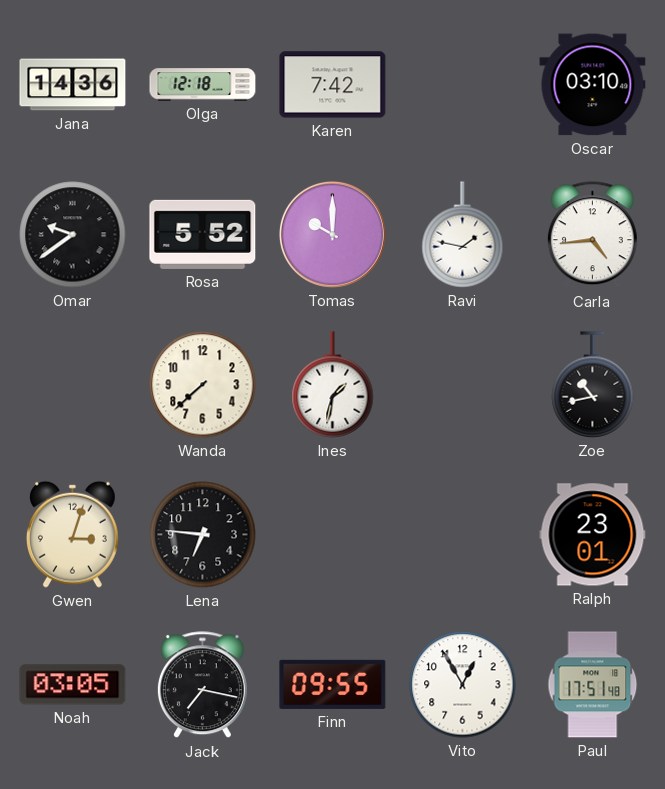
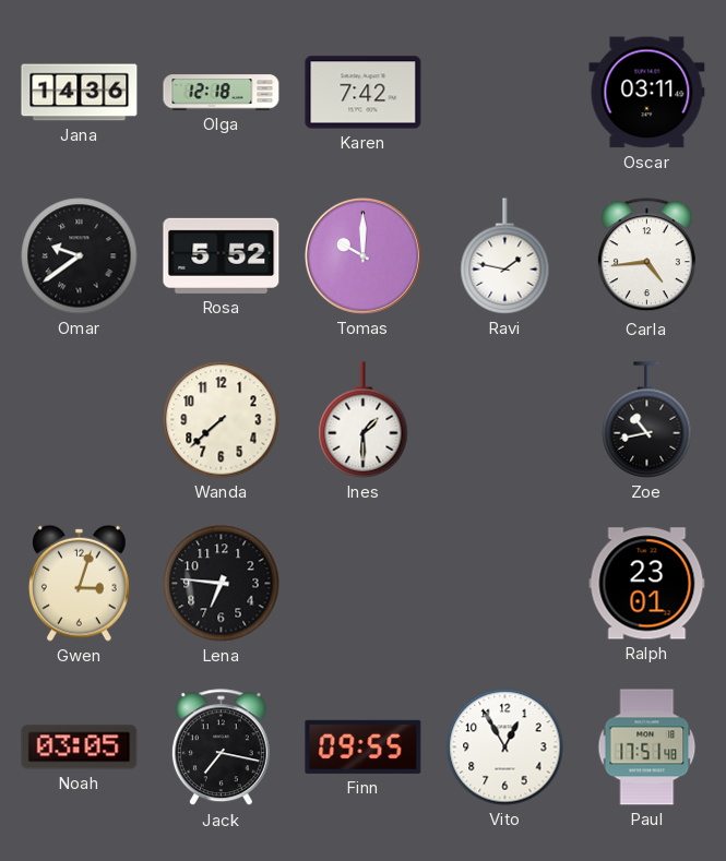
Oscar: 03:10 -> 03:11
Ines: 1:32 -> 1:30
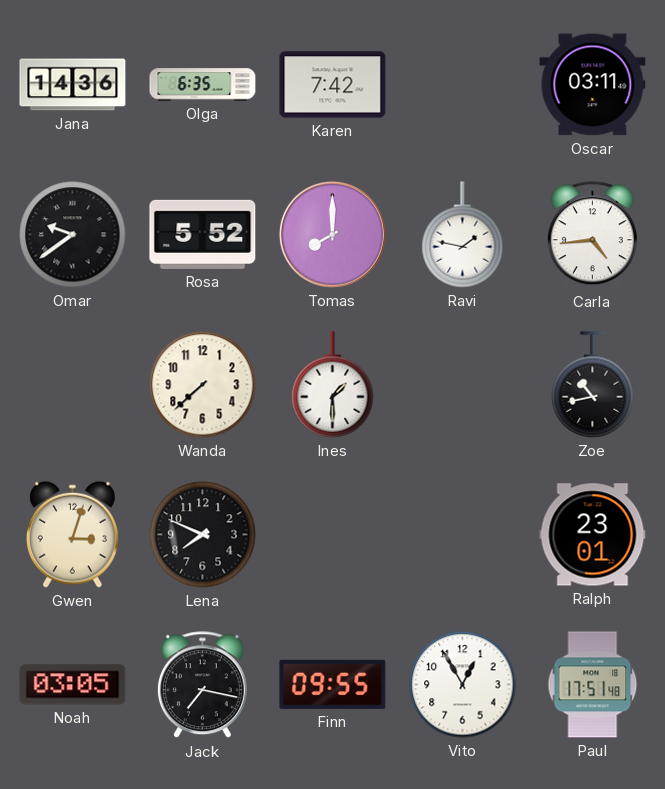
Olga: 12:18 -> 6:35
Tomas: 10:00 -> 8:00
Lena: 6:46 -> 7:49
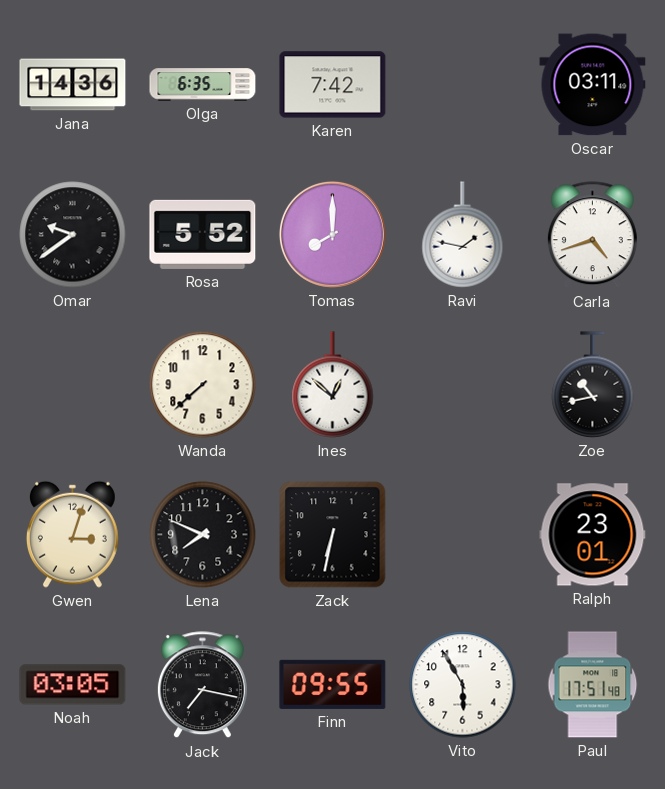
Carla: 4:44 -> 4:42
Ines: 1:30 -> 12:52
Zack: none -> 6:32
Vito: 12:55 -> 5:55
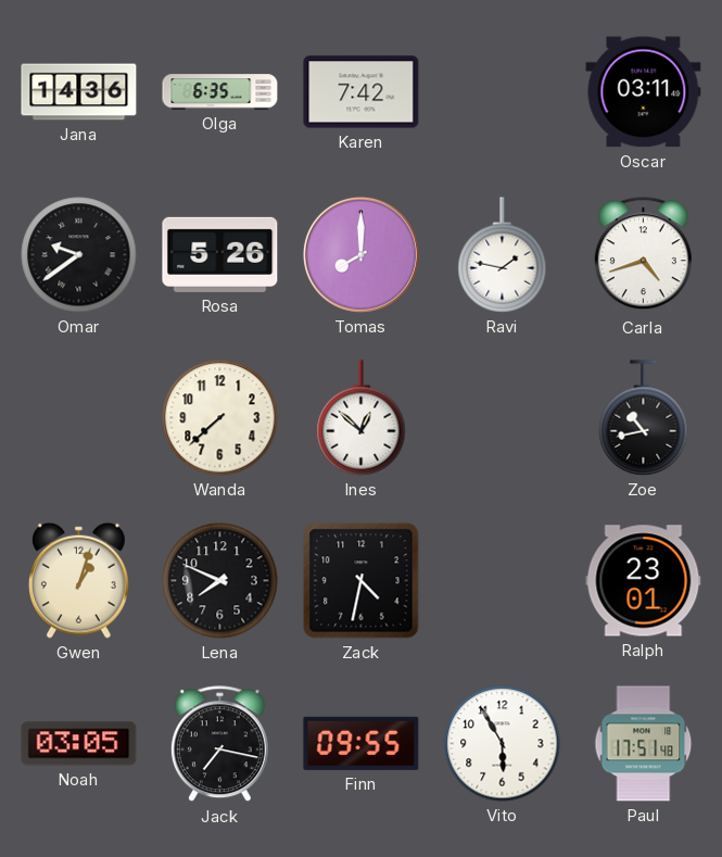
Rosa: 5:52 -> 5:26
Gwen: 3:03 -> 1:03
Zack: 6:32 -> 4:32
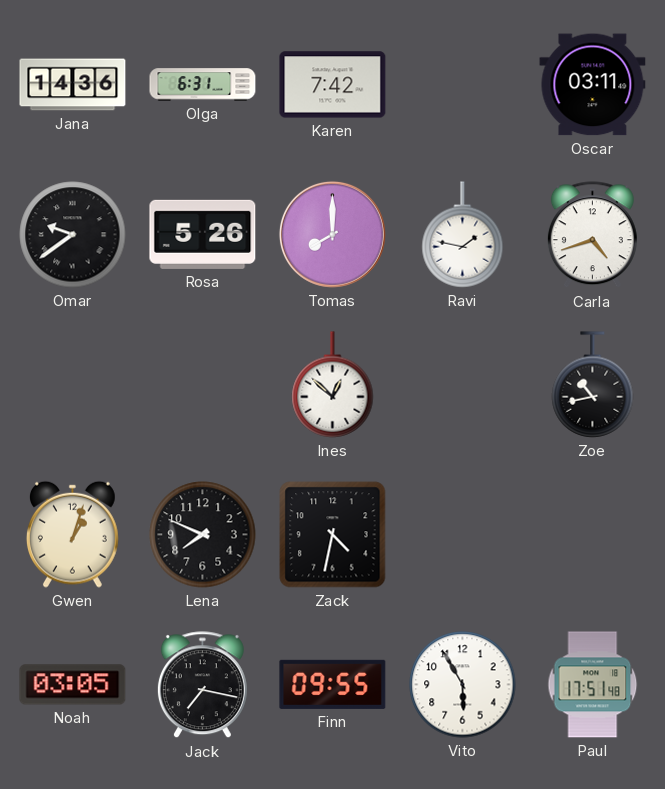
Olga: 6:35 -> 6:31
Wanda: 7:38 -> none
Ralph: 23:01 -> none
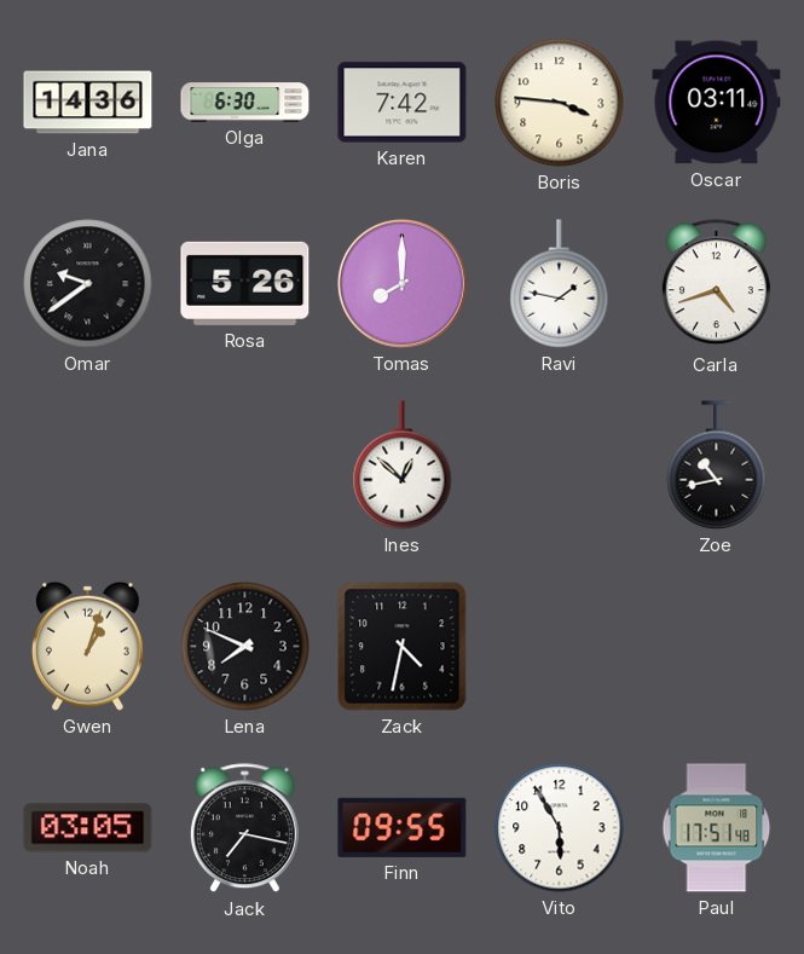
Olga: 6:31 -> 6:30
Boris: none -> 3:46
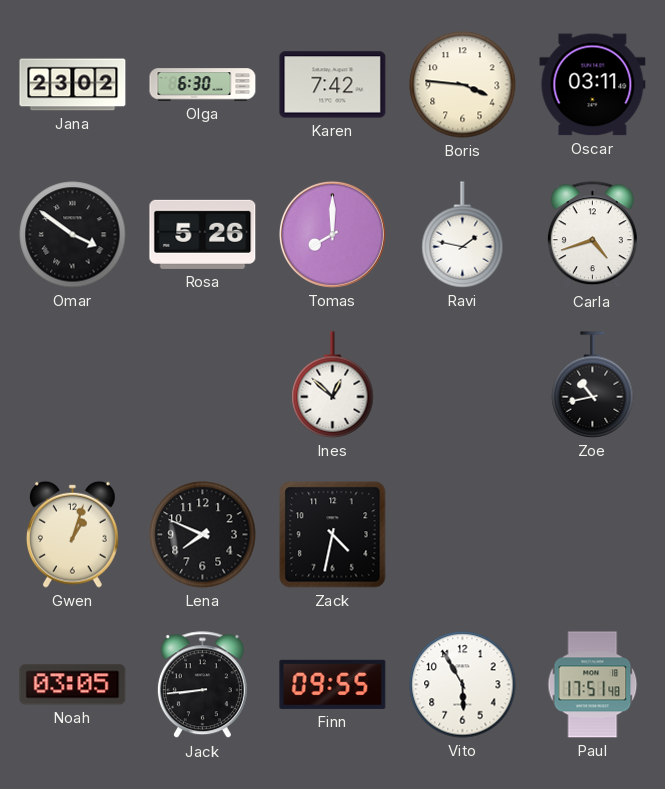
Jana: 14:36 -> 23:02
Omar: 9:39 -> 3:51
Jack: 7:17 -> 8:44
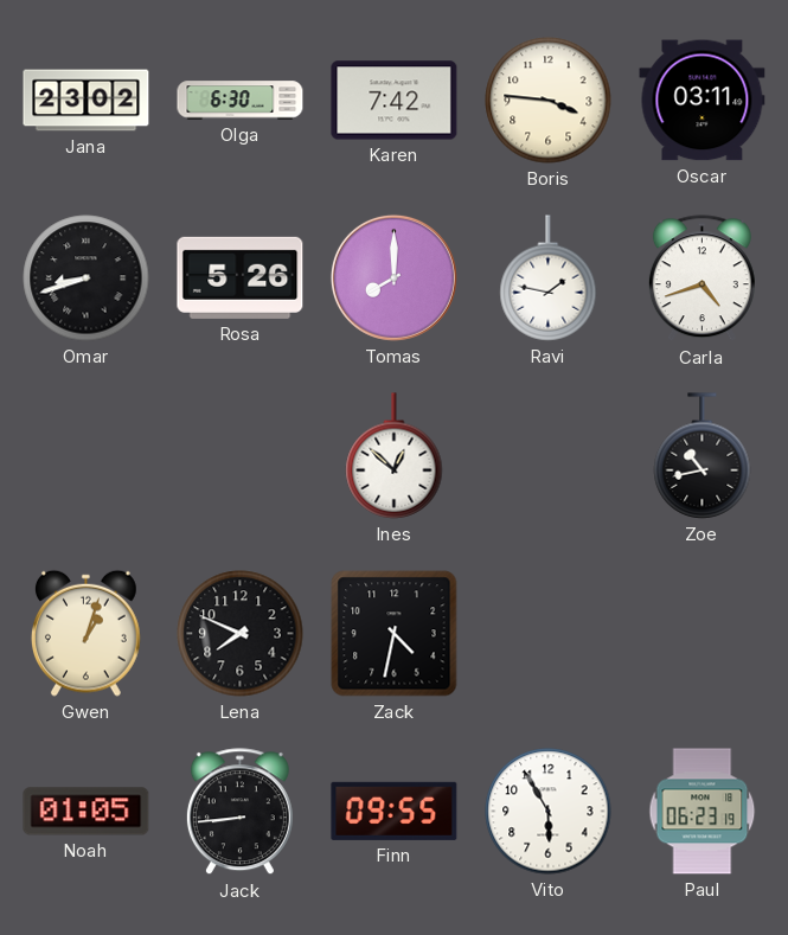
Omar: 3:51 -> 8:42
Noah: 03:05 -> 01:05
Paul: 17:51 -> 06:23
